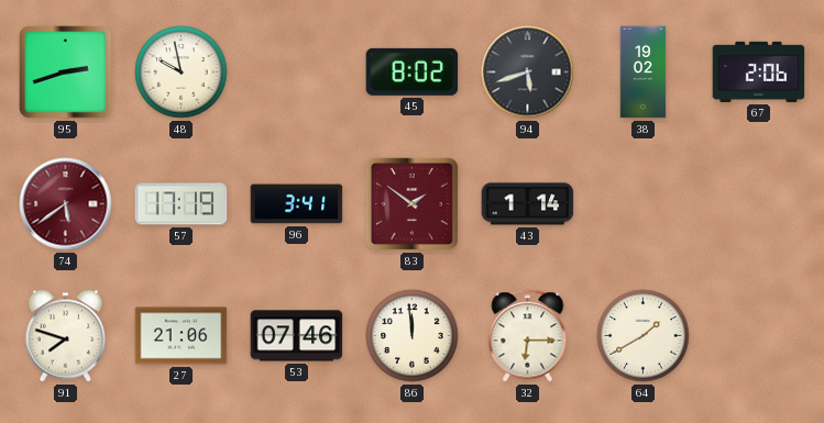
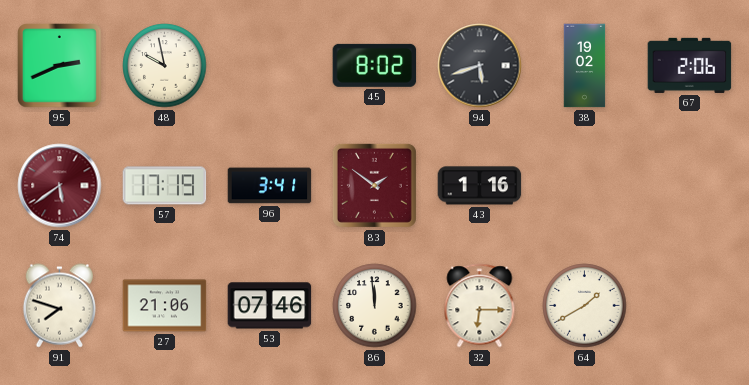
95: 2:42 -> 2:41
43: 1:14 -> 1:16
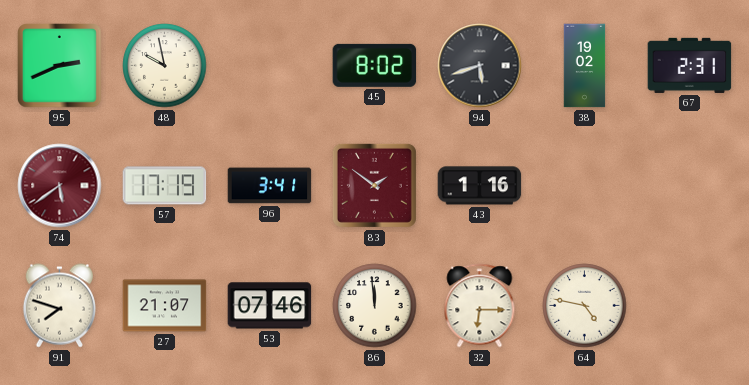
67: 2:06 -> 2:31
27: 21:06 -> 21:07
64: 1:40 -> 4:47
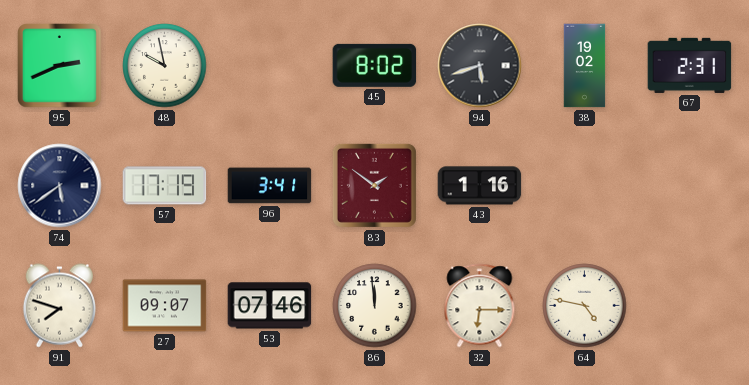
74 dial: burgundy -> navy
27: 21:07 -> 09:07
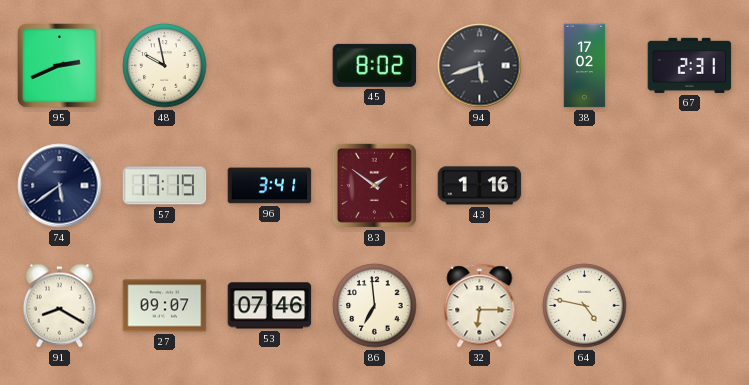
38: 19:02 -> 17:02
91: 7:48 -> 8:20
86: 11:59 -> 6:59
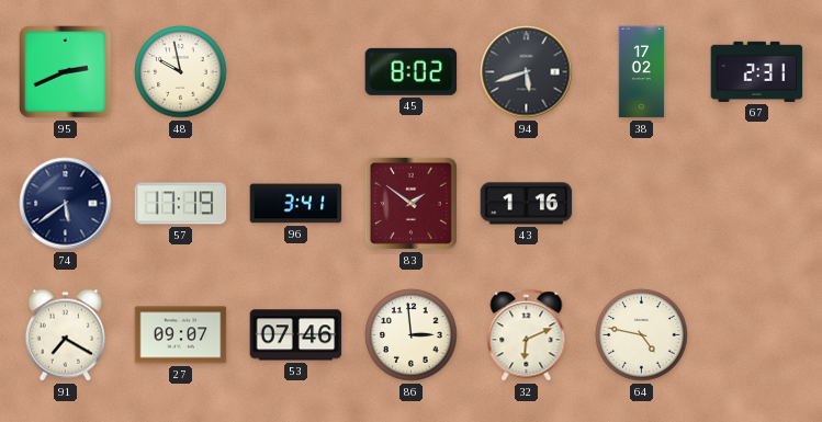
91: 8:20 -> 7:20
86: 6:59 -> 2:59
32: 6:15 -> 6:11
